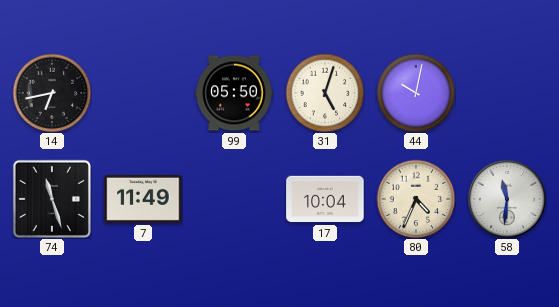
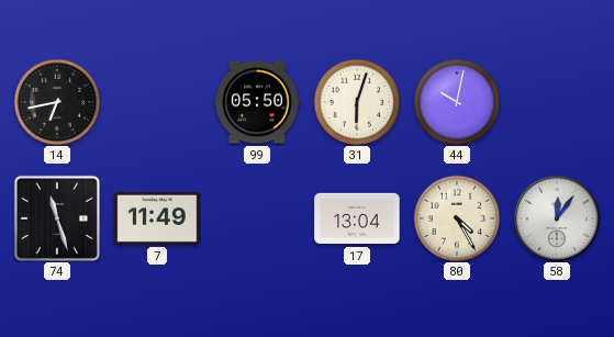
31: 5:03 -> 6:03
17: 10:04 -> 13:04
80: 4:34 -> 4:25
58: 11:31 -> 12:06
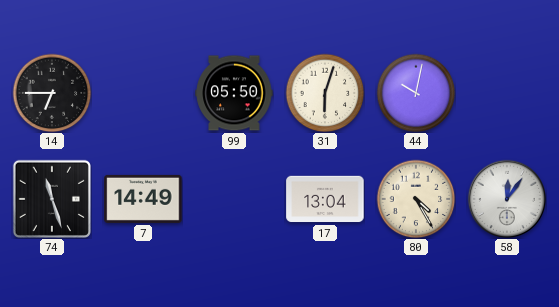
14: 6:43 -> 6:45
7: 11:49 -> 14:49
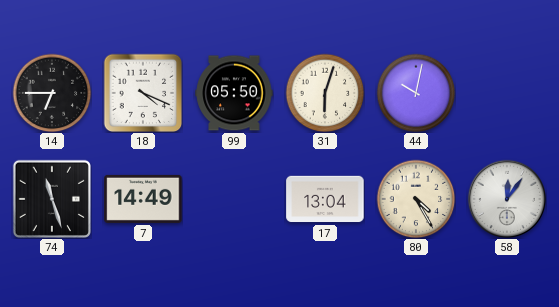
18: none -> 4:19
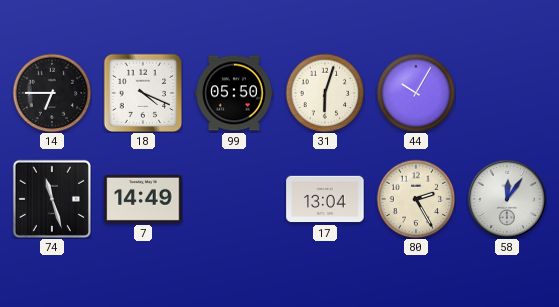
44: 10:02 -> 10:05
80: 4:25 -> 2:25
